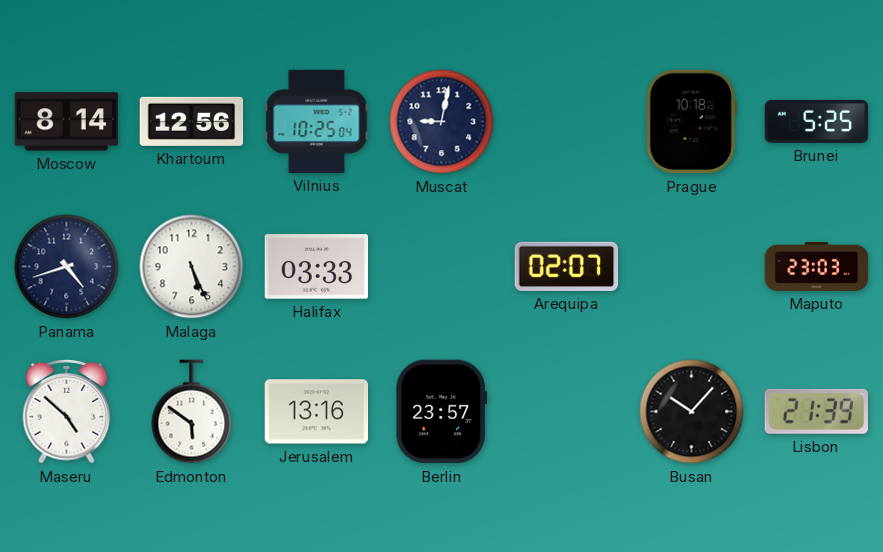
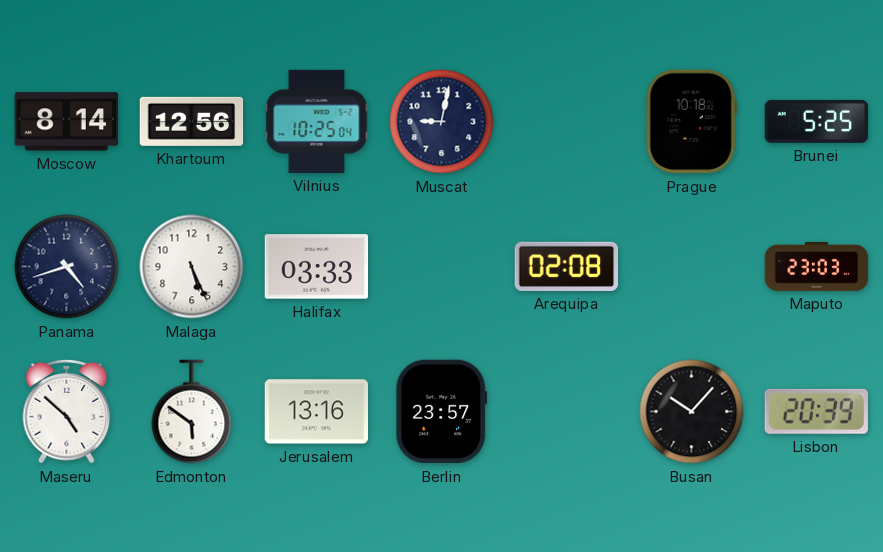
Arequipa: 02:07 -> 02:08
Lisbon: 21:39 -> 20:39
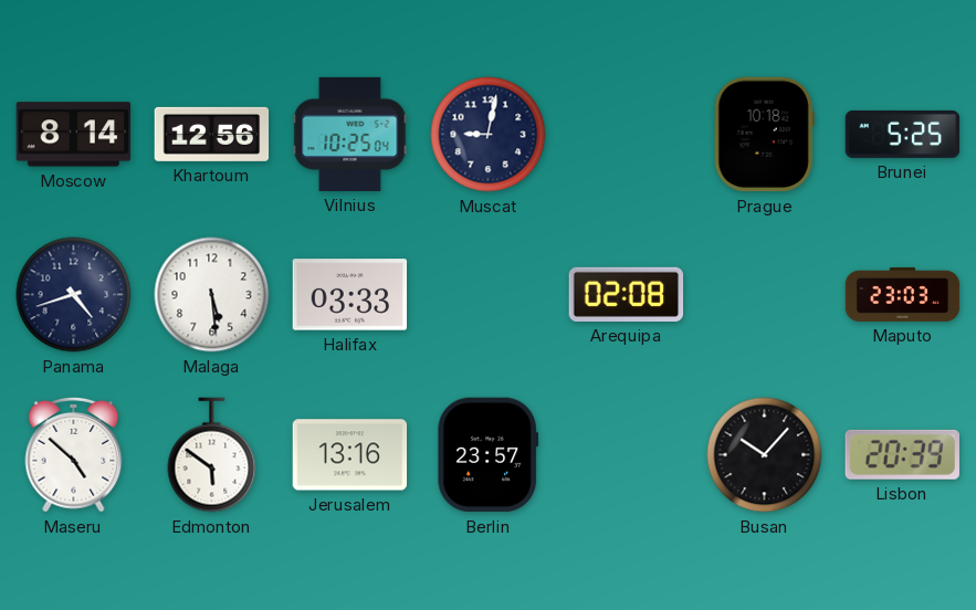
Malaga: 5:26 -> 5:29
